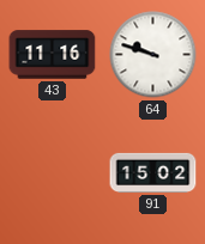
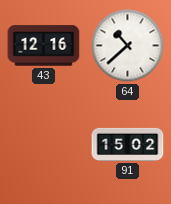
43: 11:16 -> 12:16
64: 9:48 -> 10:38
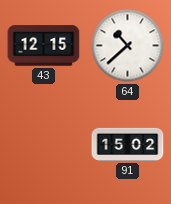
43: 12:16 -> 12:15
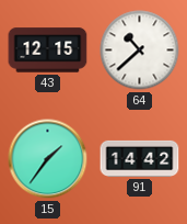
15: none -> 1:36
91: 15:02 -> 14:42
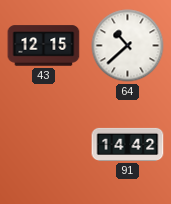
15: 1:36 -> none
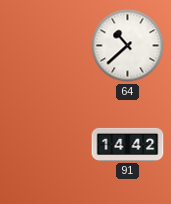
43: 12:15 -> none
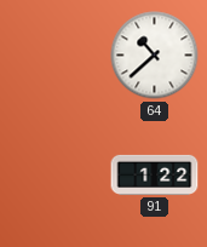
91: 14:42 -> 1:22
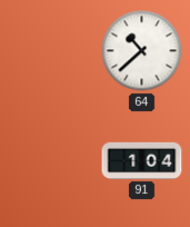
91: 1:22 -> 1:04
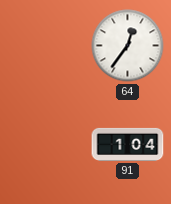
64: 10:38 -> 12:36
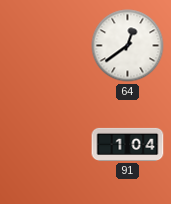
64: 12:36 -> 12:39
